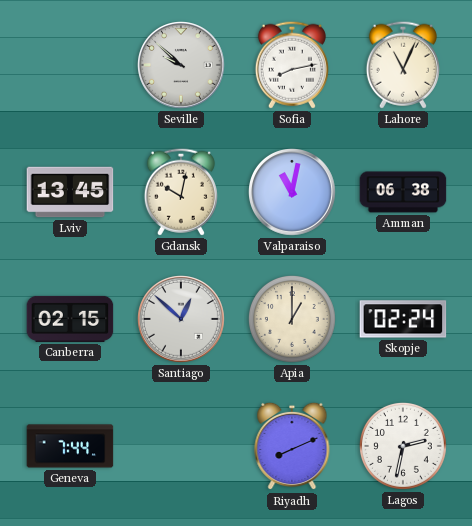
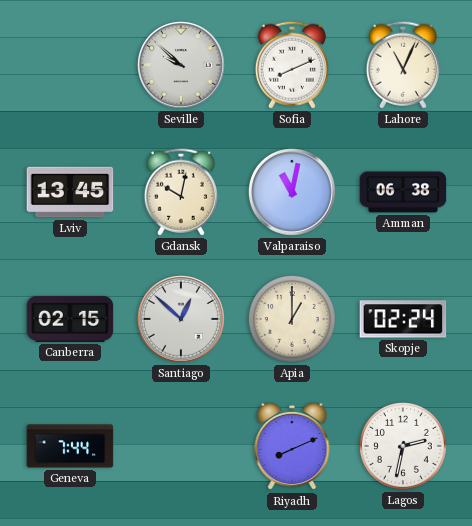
Sofia: 8:13 -> 8:11
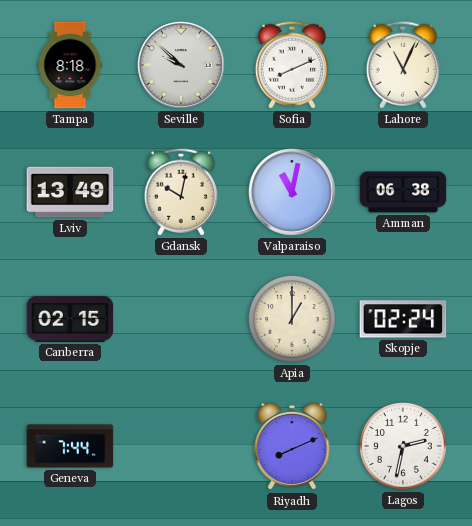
Tampa: none -> 8:18
Lviv: 13:45 -> 13:49
Santiago: 12:52 -> none
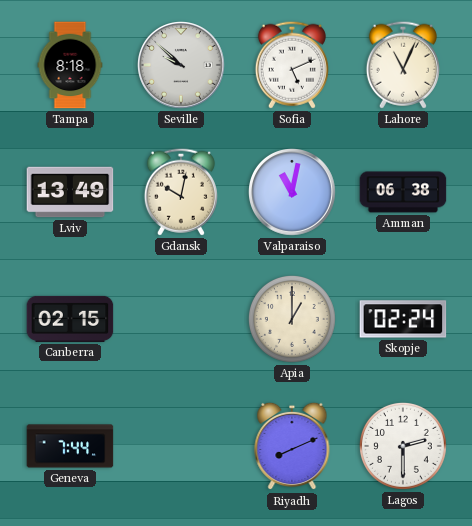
Sofia: 8:11 -> 5:11
Lagos: 2:32 -> 2:30
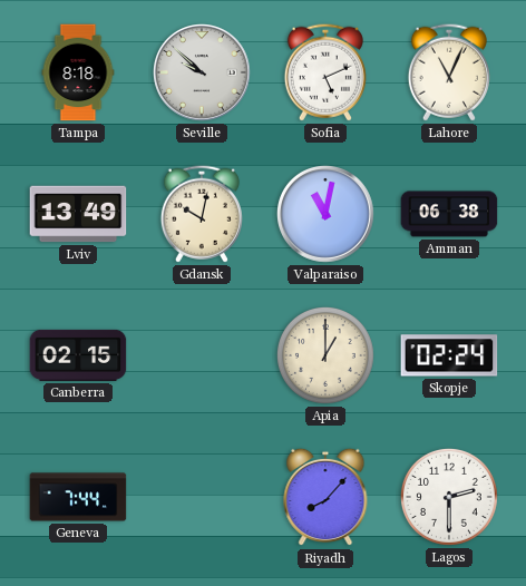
Riyadh: 8:11 -> 8:07
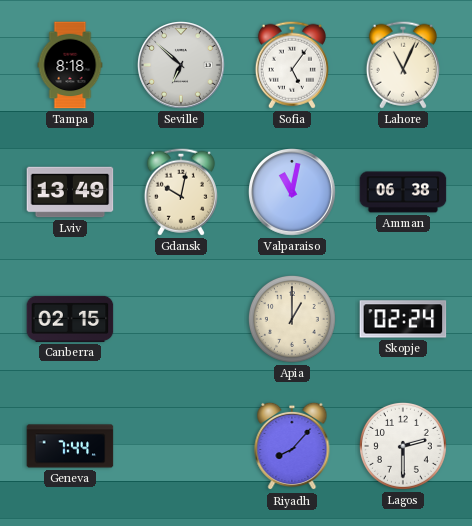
Seville: 9:52 -> 6:52
Sofia: 5:11 -> 5:06
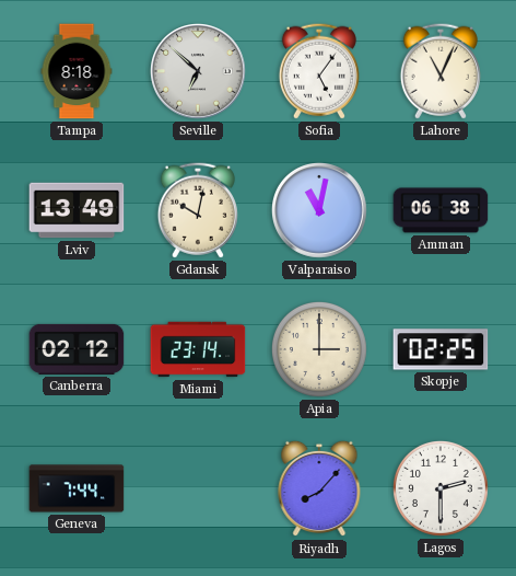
Canberra: 02:15 -> 02:12
Miami: none -> 23:14
Apia: 1:00 -> 3:00
Skopje: 02:24 -> 02:25
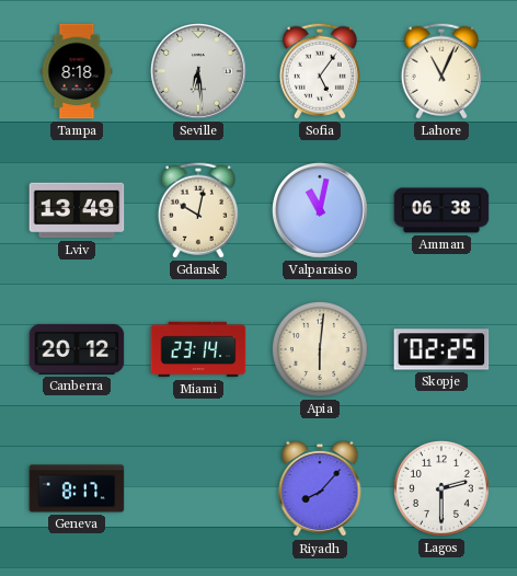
Seville: 6:52 -> 6:29
Canberra: 02:12 -> 20:12
Apia: 3:00 -> 6:01
Geneva: 7:44 -> 8:17
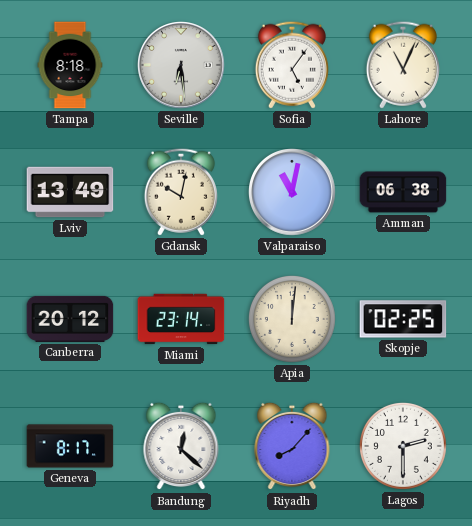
Apia: 6:01 -> 12:01
Bandung: none -> 12:22
